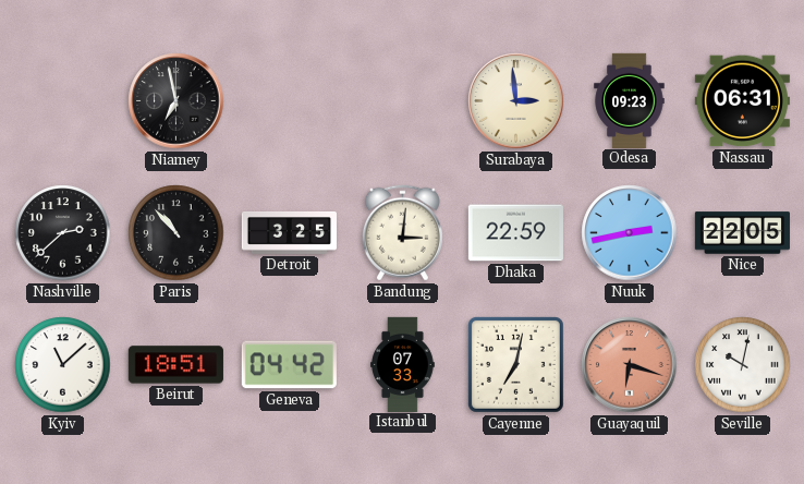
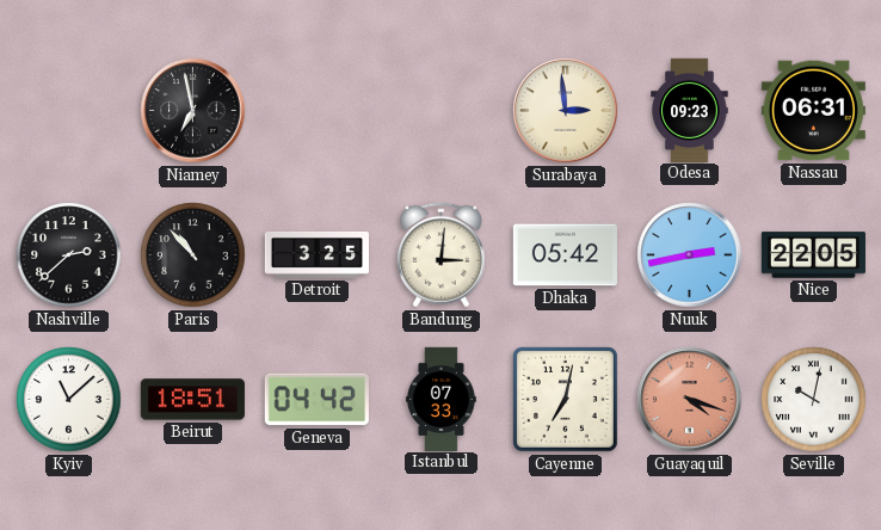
Dhaka: 22:59 -> 05:42
Guayaquil: 6:18 -> 4:18
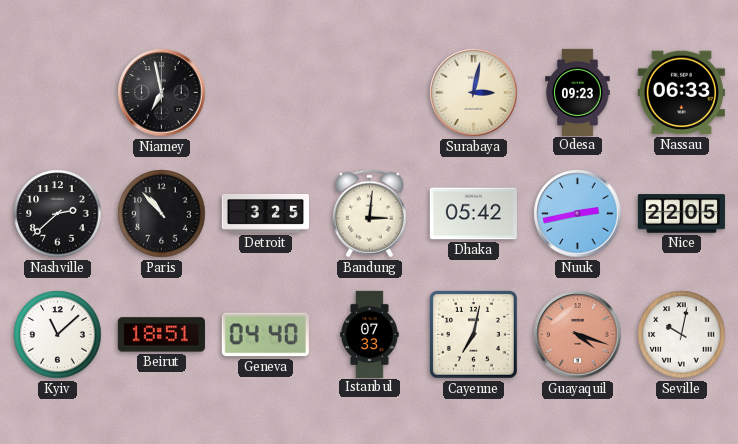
Surabaya: 2:59 -> 3:02
Nassau: 06:31 -> 06:33
Geneva: 04:42 -> 04:40
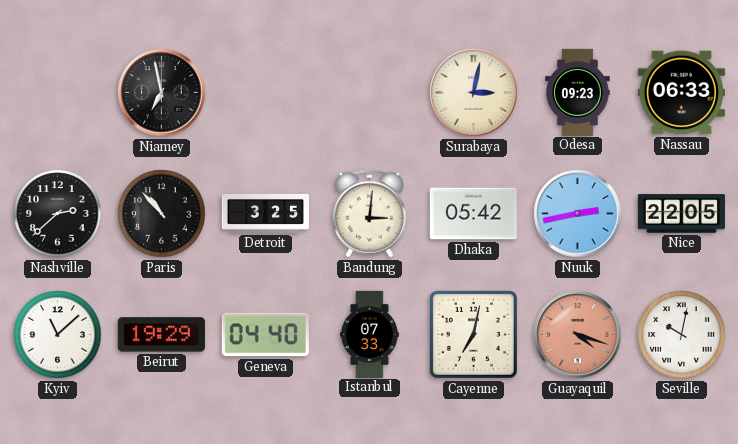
Beirut: 18:51 -> 19:29
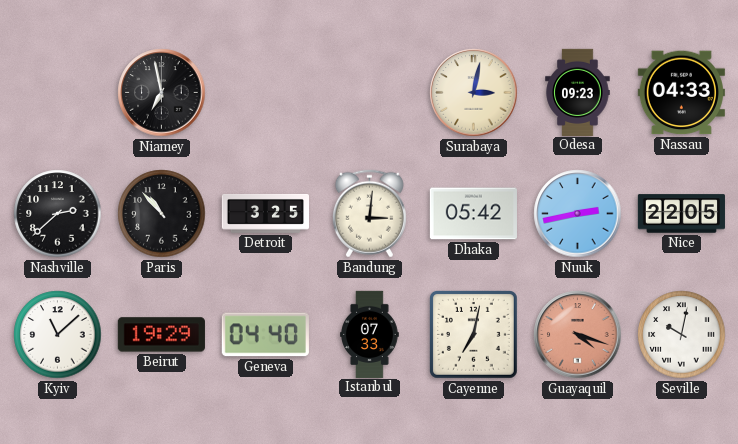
Nassau: 06:33 -> 04:33
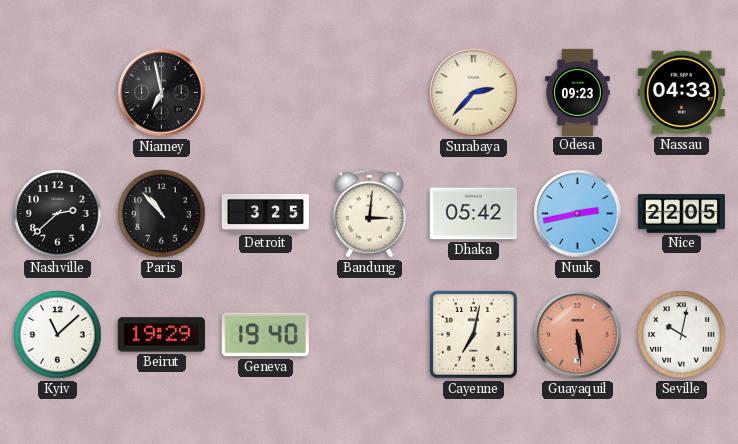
Surabaya: 3:02 -> 2:37
Geneva: 04:40 -> 19:40
Istanbul: 07:33 -> none
Guayaquil: 4:18 -> 5:29
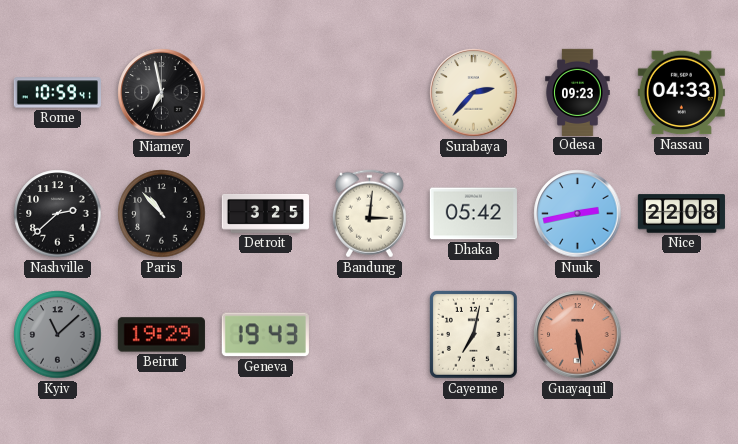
Rome: none -> 10:59
Nice: 22:05 -> 22:08
Kyiv dial: white -> grey
Geneva: 19:40 -> 19:43
Seville: 10:02 -> none
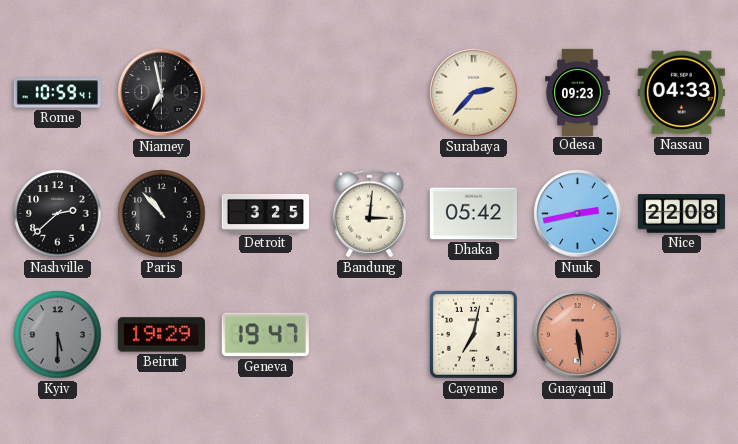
Kyiv: 11:08 -> 5:30
Geneva: 19:43 -> 19:47
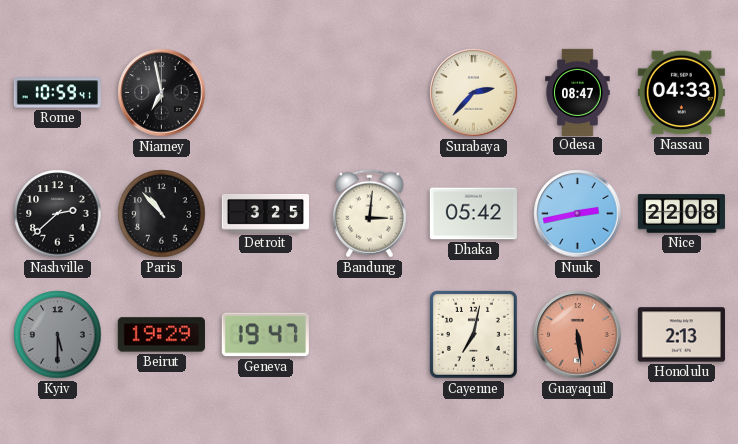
Odesa: 09:23 -> 08:47
Honolulu: none -> 2:13
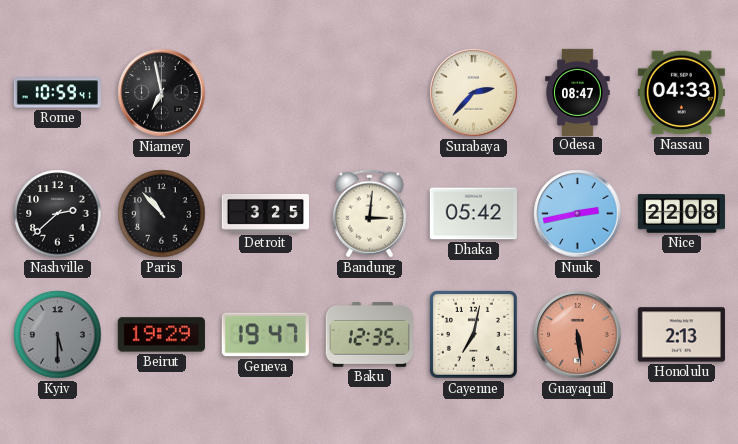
Baku: none -> 12:35
